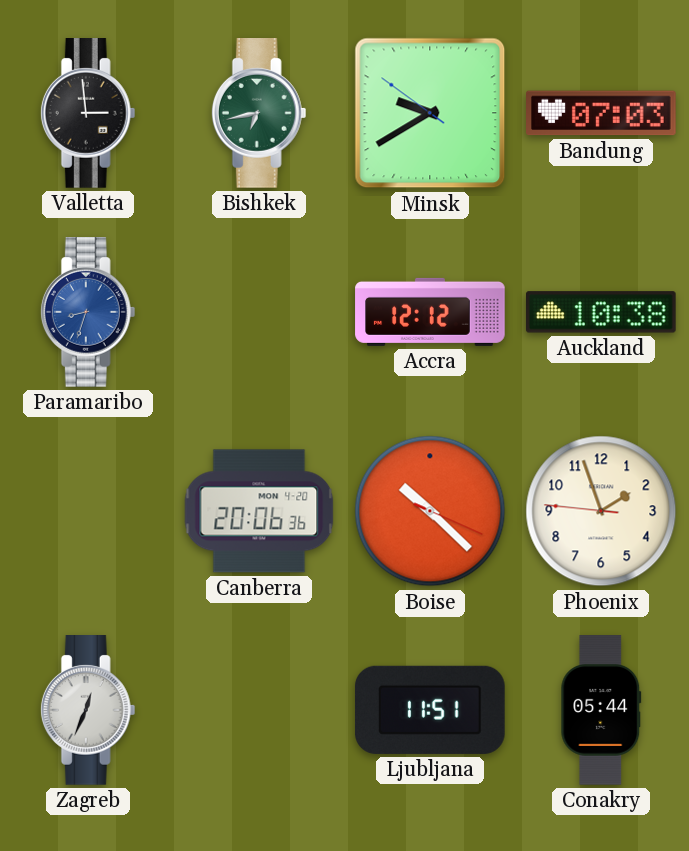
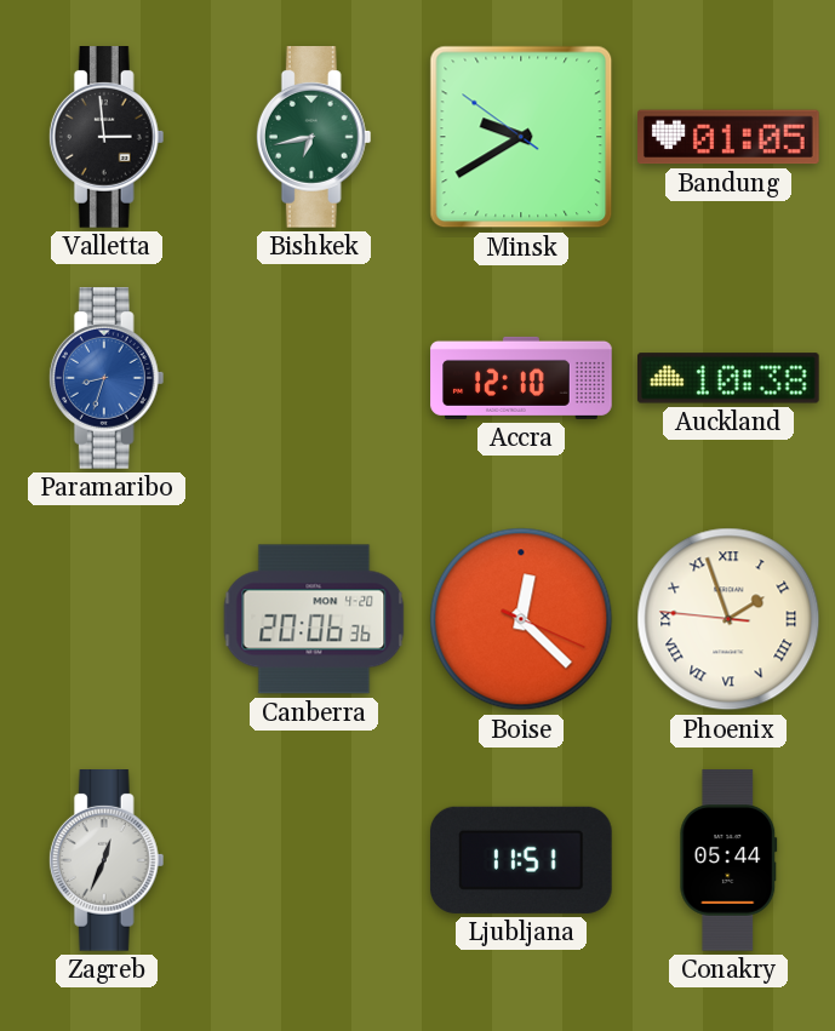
Bandung: 07:03 -> 01:05
Accra: 12:12 -> 12:10
Boise: 10:22 -> 12:22
Phoenix numerals: Arabic -> Roman
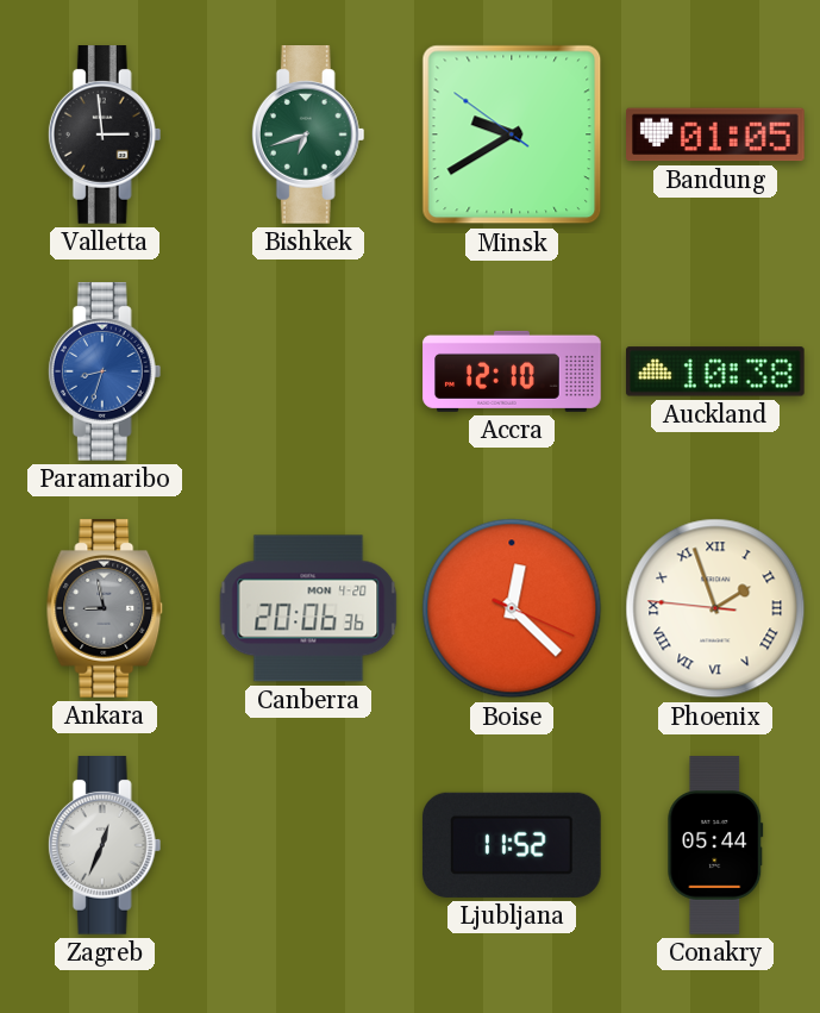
Bishkek: 6:43 -> 6:42
Ankara: none -> 8:58
Ljubljana: 11:51 -> 11:52
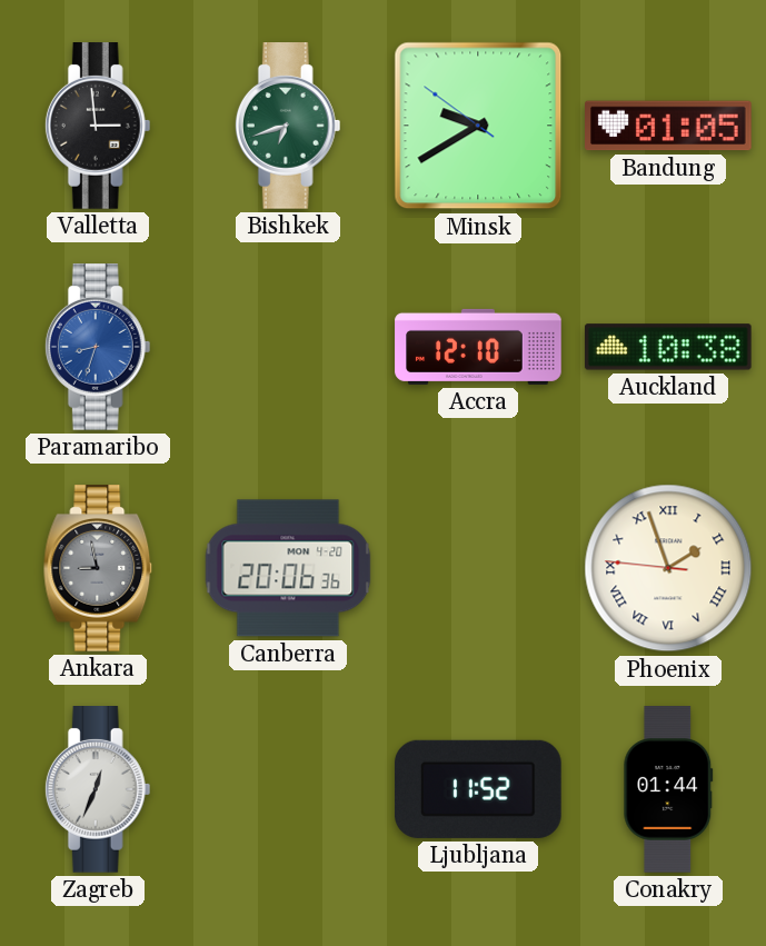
Boise: 12:22 -> none
Conakry: 05:44 -> 01:44
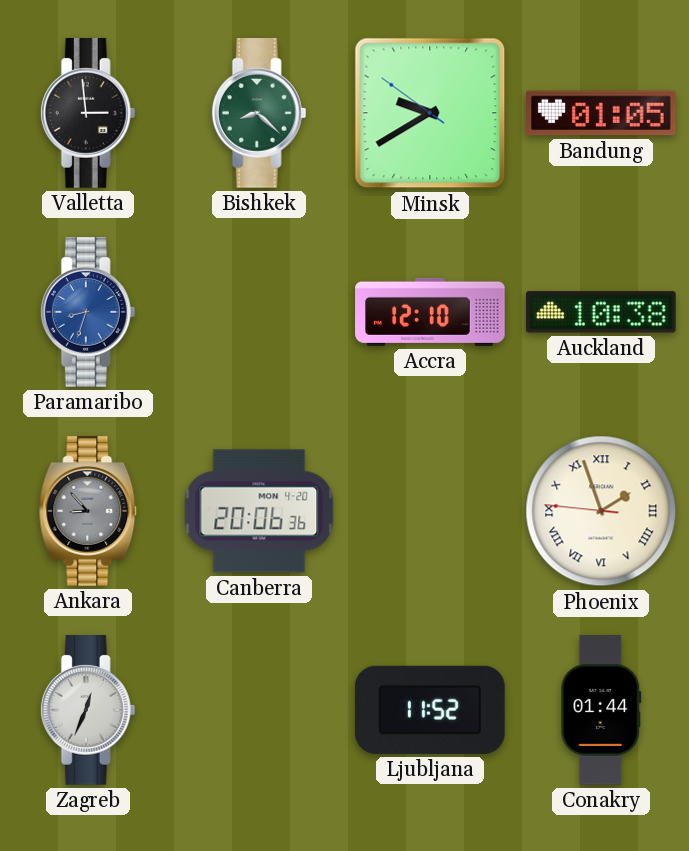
Bishkek: 6:42 -> 8:22
Ankara: 8:58 -> 8:53
